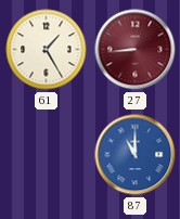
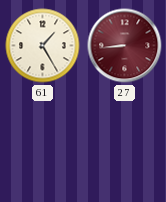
87: 11:00 -> none
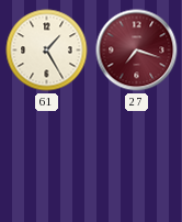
27: 8:44 -> 7:18
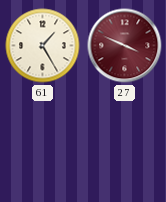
27: 7:18 -> 3:49
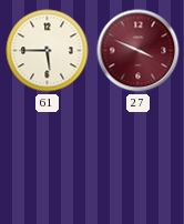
61: 1:25 -> 5:45
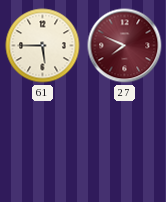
27: 3:49 -> 7:49
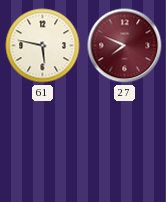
61: 5:45 -> 5:47
